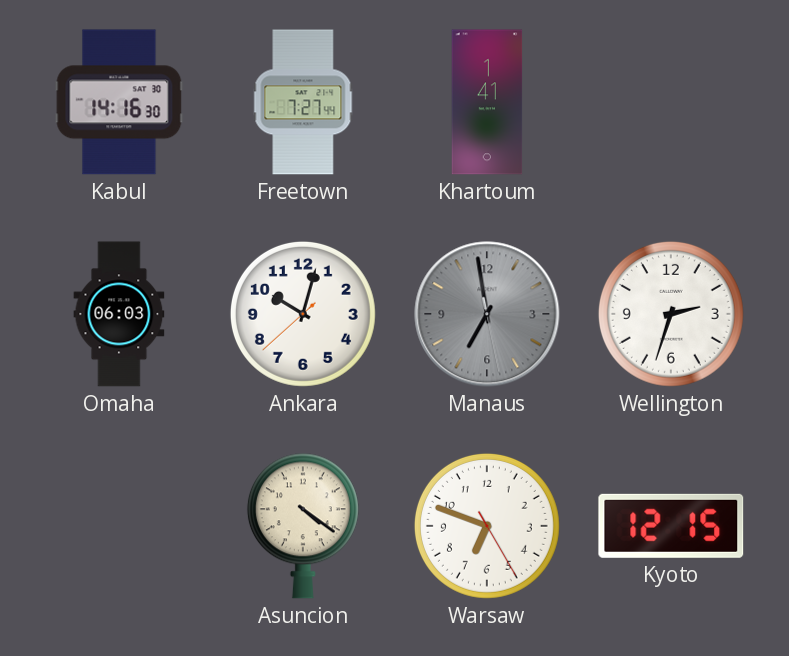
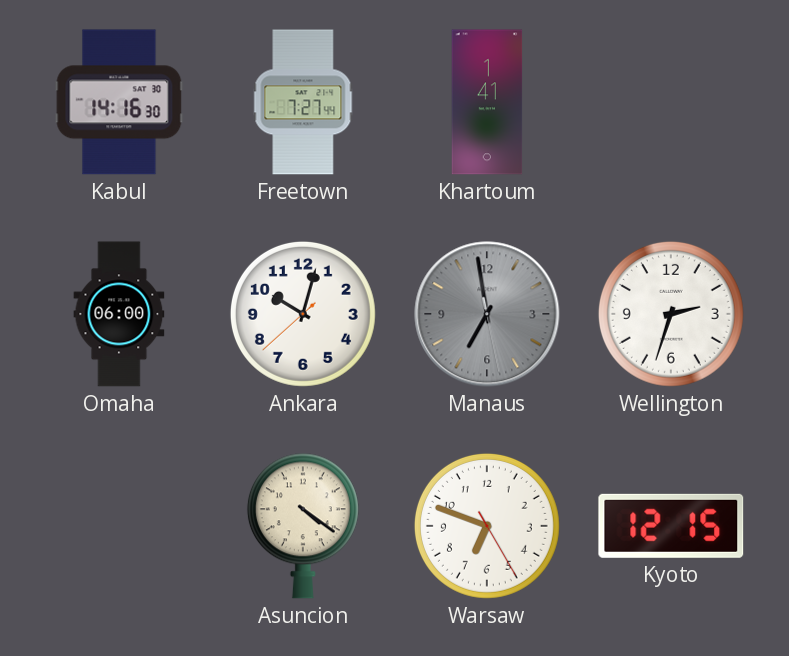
Omaha: 06:03 -> 06:00
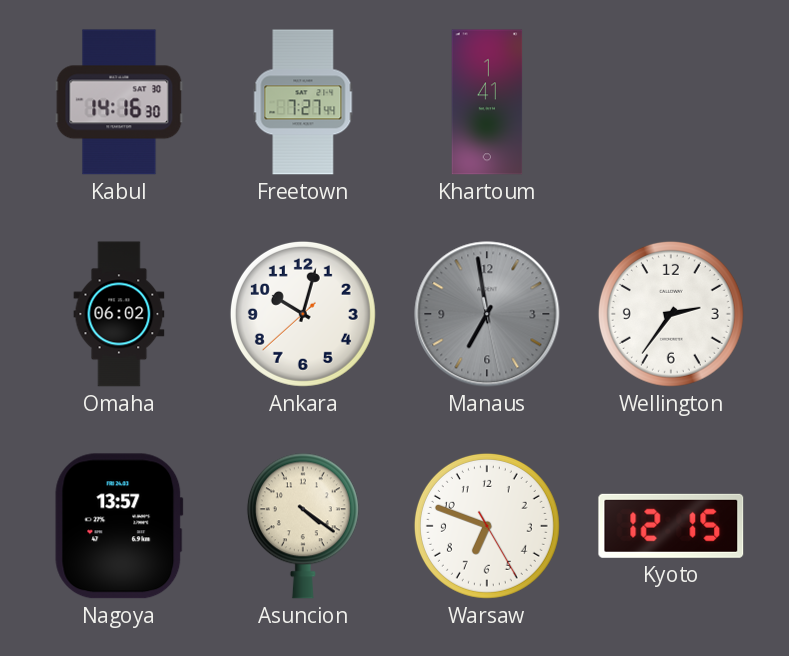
Omaha: 06:00 -> 06:02
Wellington: 2:33 -> 2:36
Nagoya: none -> 13:57
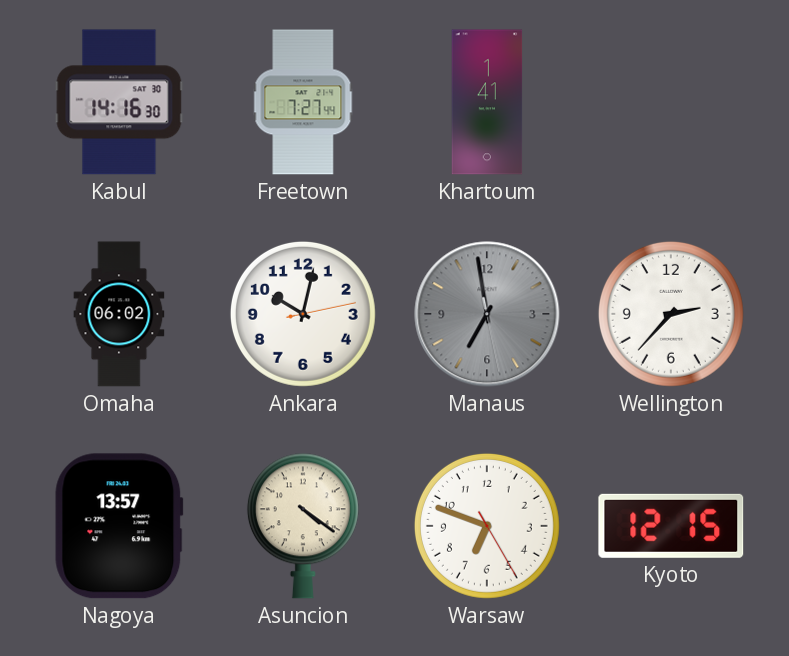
Ankara: 10:02:38 -> 10:02:13
Wellington: 2:36 -> 2:37
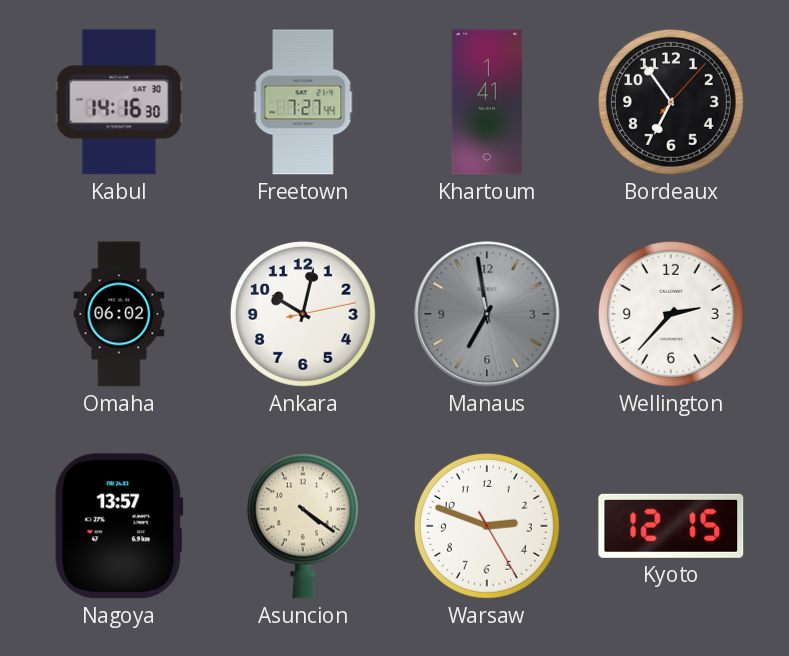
Bordeaux: none -> 6:54
Warsaw: 6:48 -> 2:48
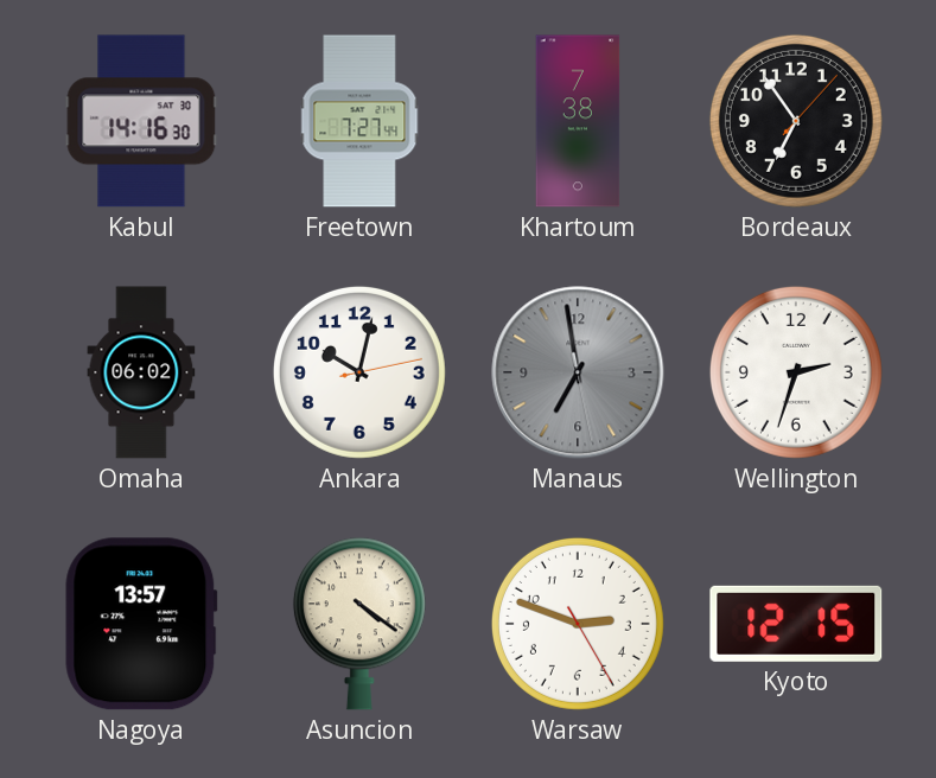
Khartoum: 1:41 -> 7:38
Wellington: 2:37 -> 2:33
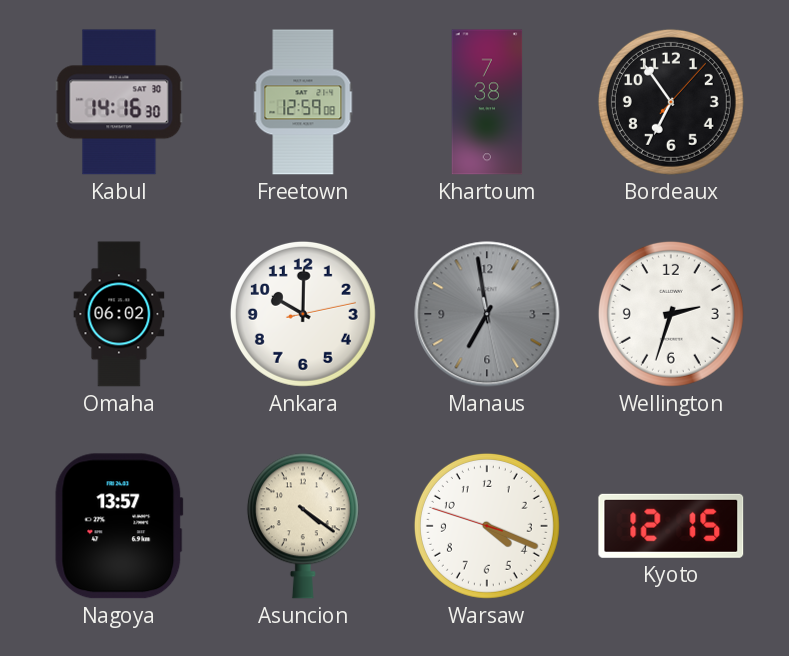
Freetown: 7:27 -> 12:59
Ankara: 10:02 -> 10:00
Warsaw: 2:48 -> 4:18
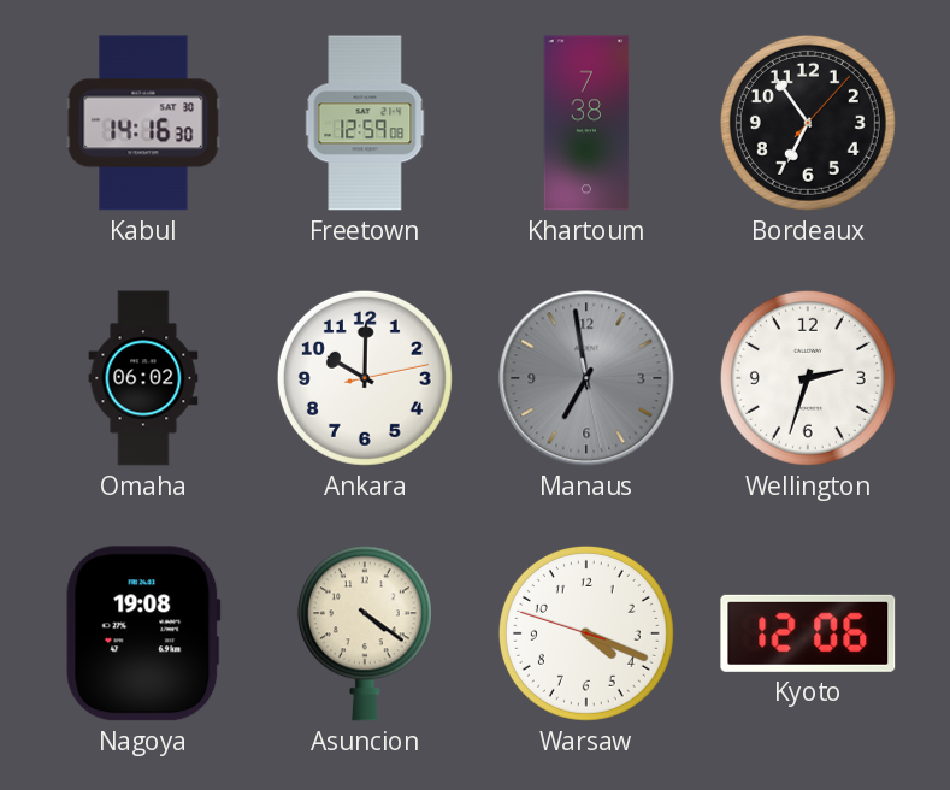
Nagoya: 13:57 -> 19:08
Kyoto: 12:15 -> 12:06
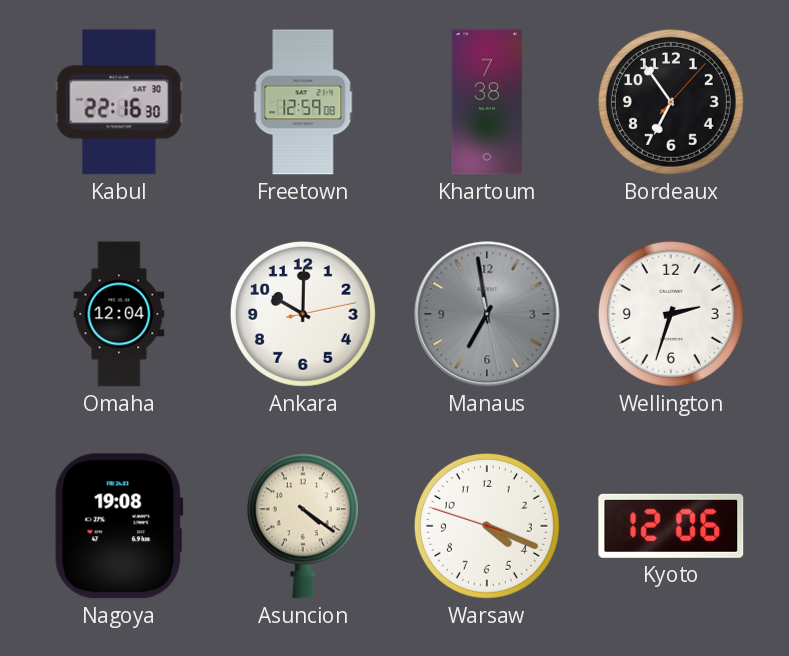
Kabul: 14:16 -> 22:16
Omaha: 06:02 -> 12:04
